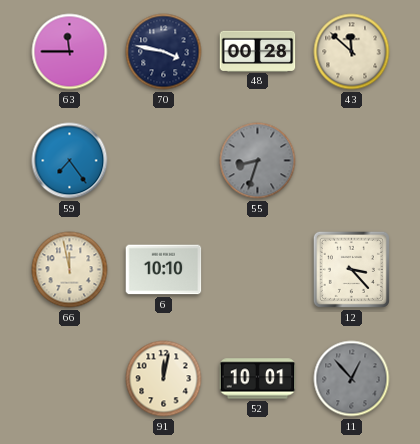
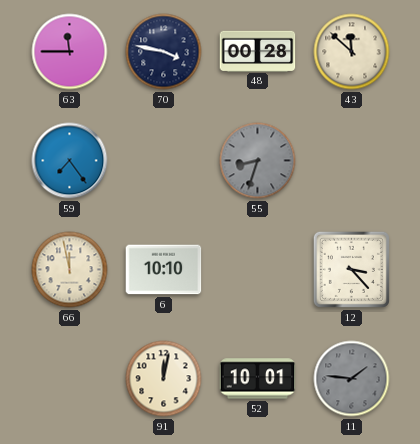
11: 12:53 -> 1:46
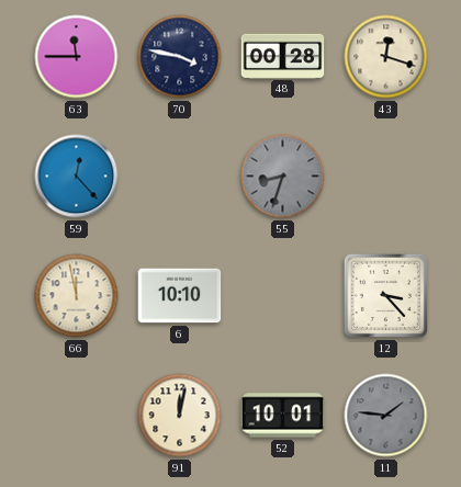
43: 11:52 -> 12:18
59: 7:24 -> 12:23
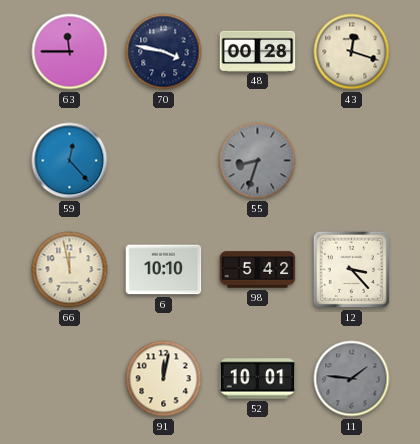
98: none -> 5:42
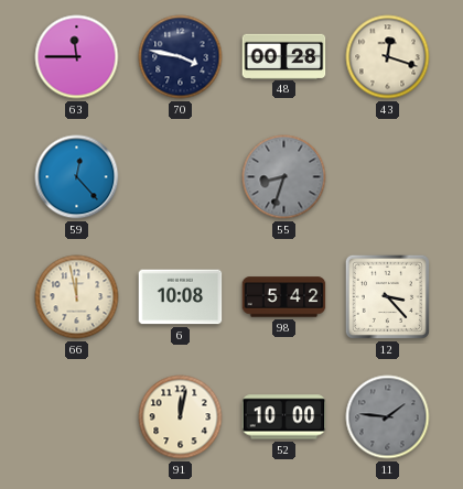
6: 10:10 -> 10:08
52: 10:01 -> 10:00
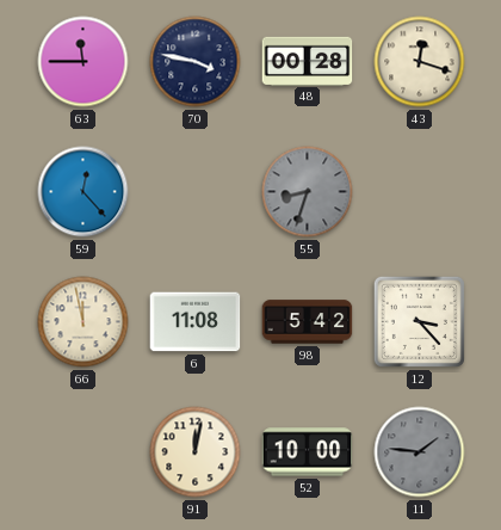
6: 10:08 -> 11:08
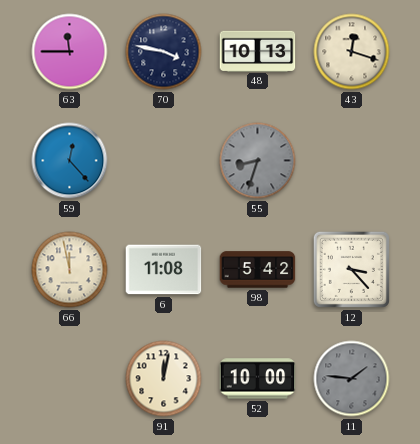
48: 00:28 -> 10:13
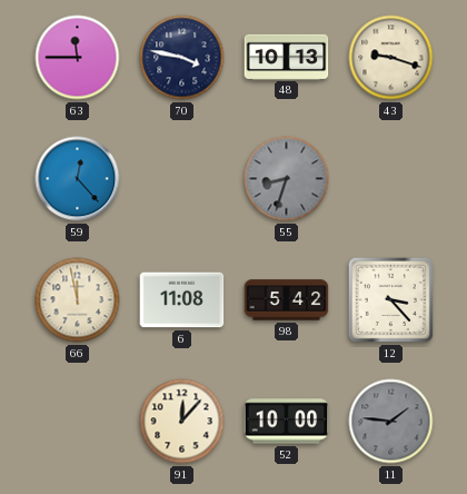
43: 12:18 -> 9:18
91: 12:02 -> 12:07
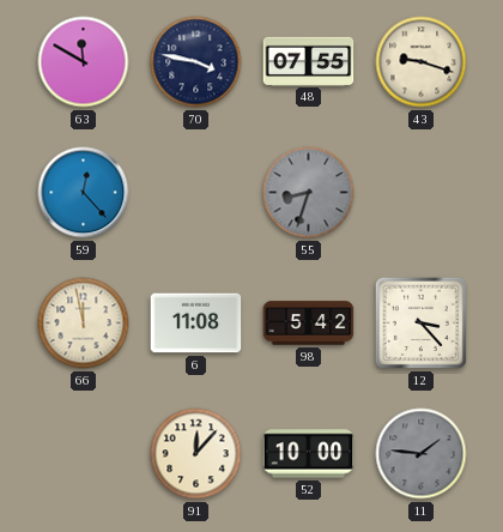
63: 11:45 -> 11:50
48: 10:13 -> 07:55
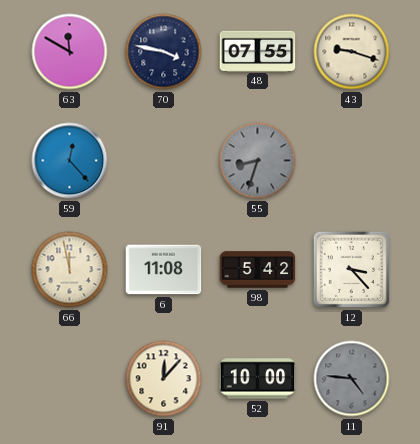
11: 1:46 -> 4:46
